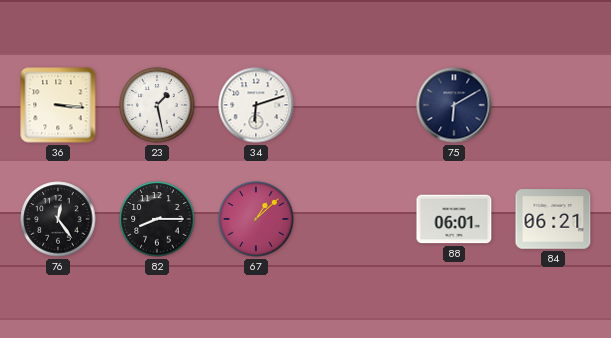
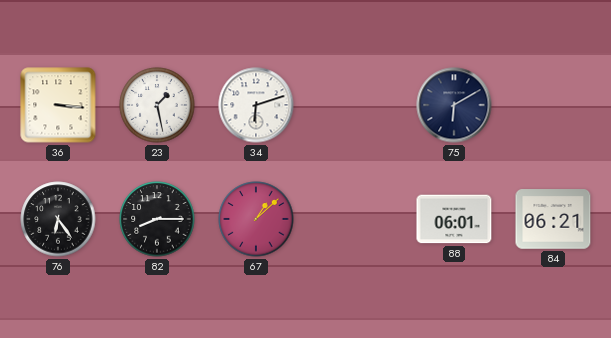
76: 12:24 -> 6:24
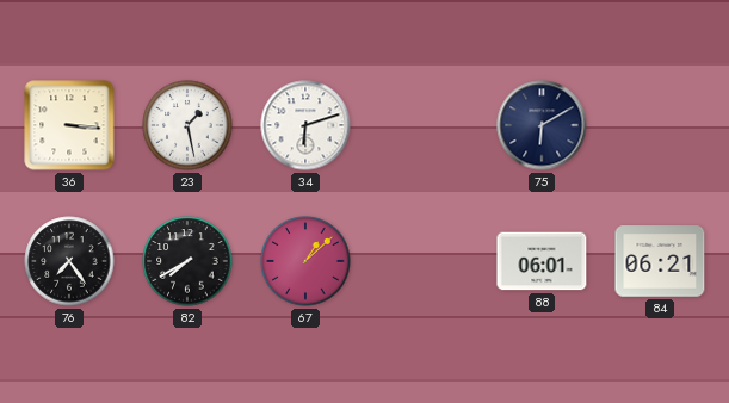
76: 6:24 -> 7:24
82: 8:15 -> 7:40
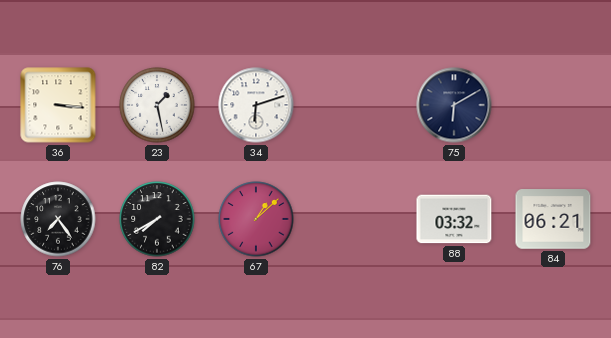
88: 06:01 -> 03:32
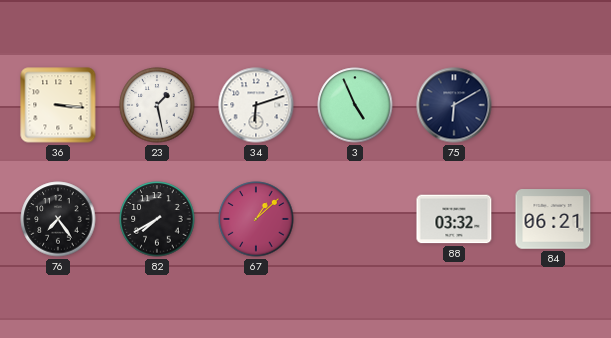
3: none -> 4:56
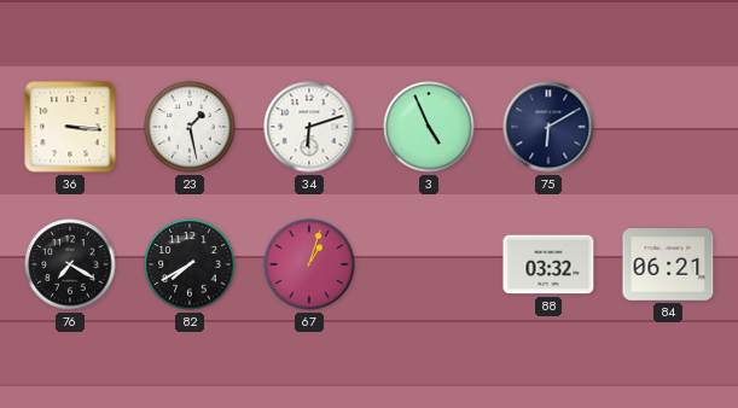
76: 7:24 -> 7:20
67: 1:08 -> 1:03
